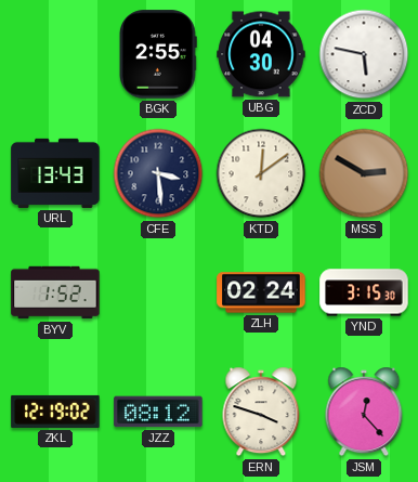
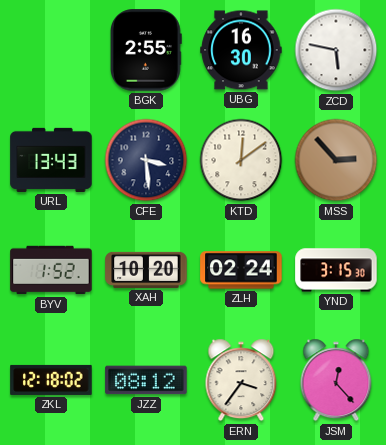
UBG: 04:30 -> 16:30
MSS: 2:50 -> 2:53
XAH: none -> 10:20
ZKL: 12:19 -> 12:18
ERN: 3:48 -> 3:36
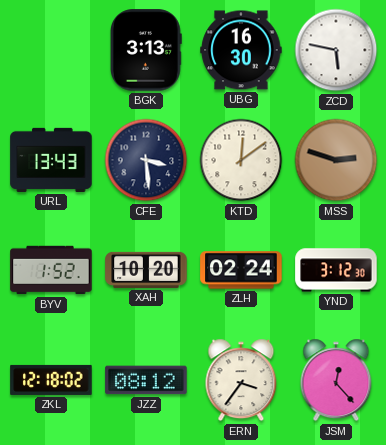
BGK: 2:55 -> 3:13
MSS: 2:53 -> 2:48
YND: 3:15 -> 3:12
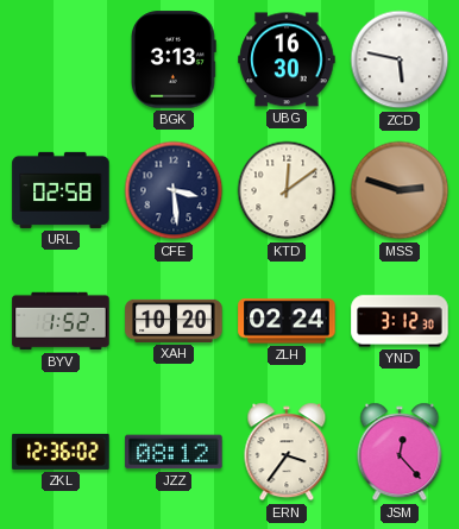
URL: 13:43 -> 02:58
ZKL: 12:18 -> 12:36
